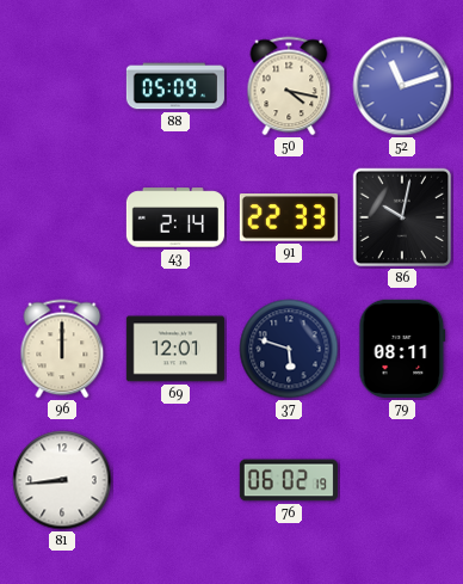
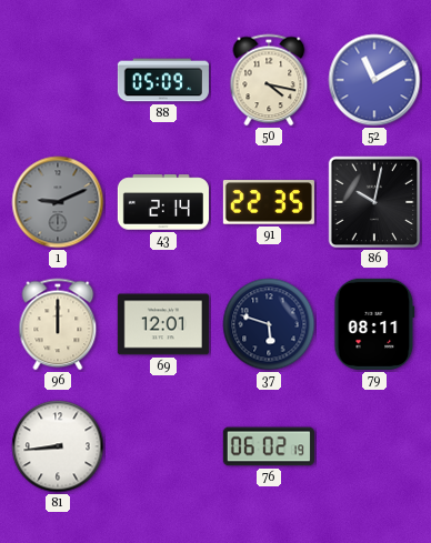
52: 11:12 -> 11:10
1: none -> 9:11
91: 22:33 -> 22:35
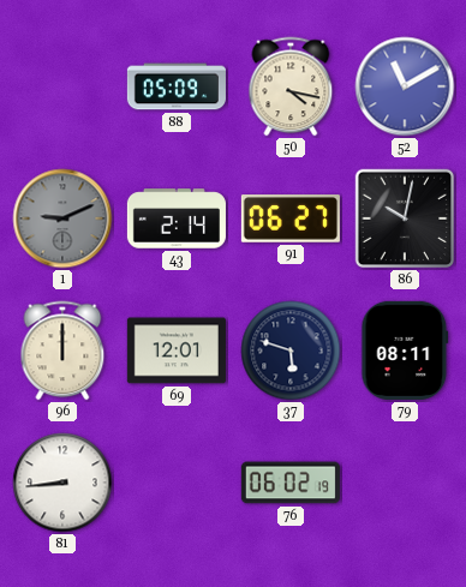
91: 22:35 -> 06:27
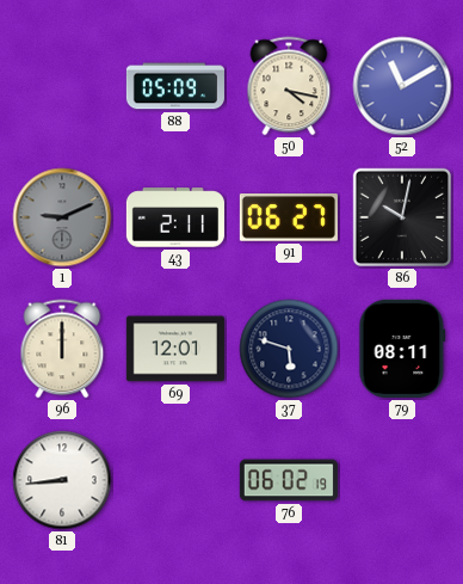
43: 2:14 -> 2:11
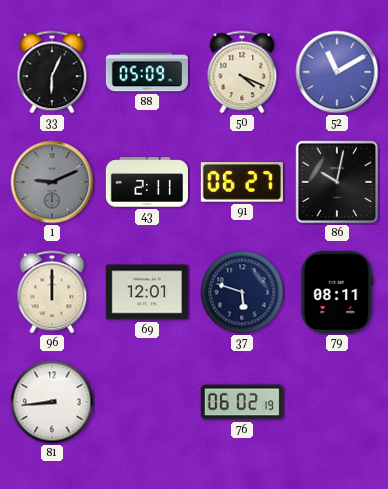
33: none -> 6:04
50: 4:17 -> 4:19
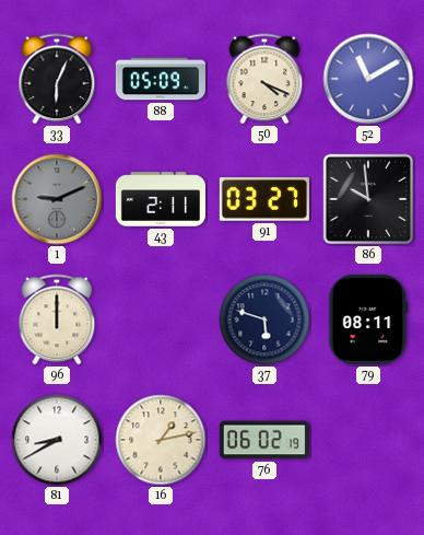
91: 06:27 -> 03:27
86: 10:02 -> 9:59
69: 12:01 -> none
81: 8:44 -> 8:40
16: none -> 1:13
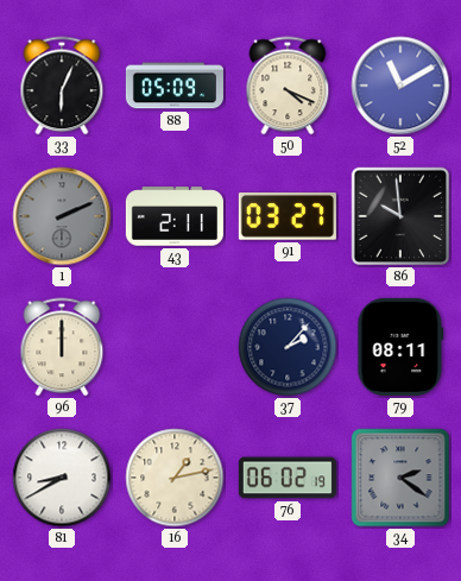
1: 9:11 -> 2:11
37: 5:48 -> 2:07
34: none -> 2:21
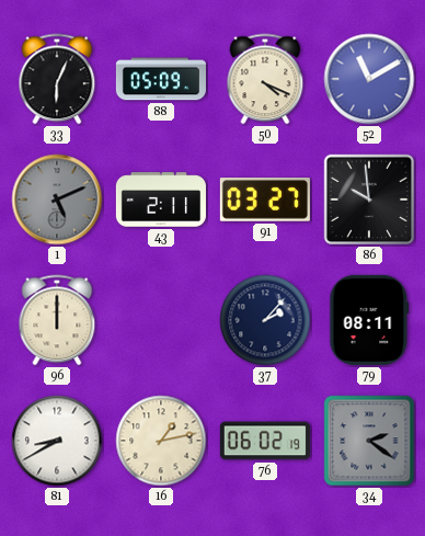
1: 2:11 -> 5:11
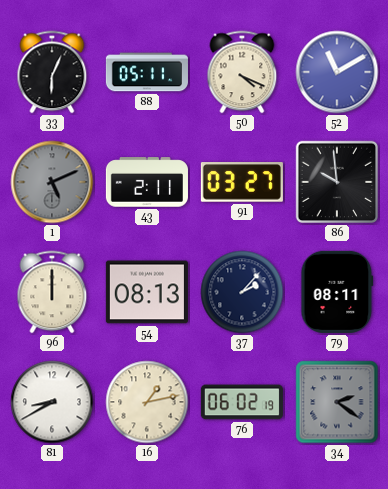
88: 05:09 -> 05:11
54: none -> 08:13
